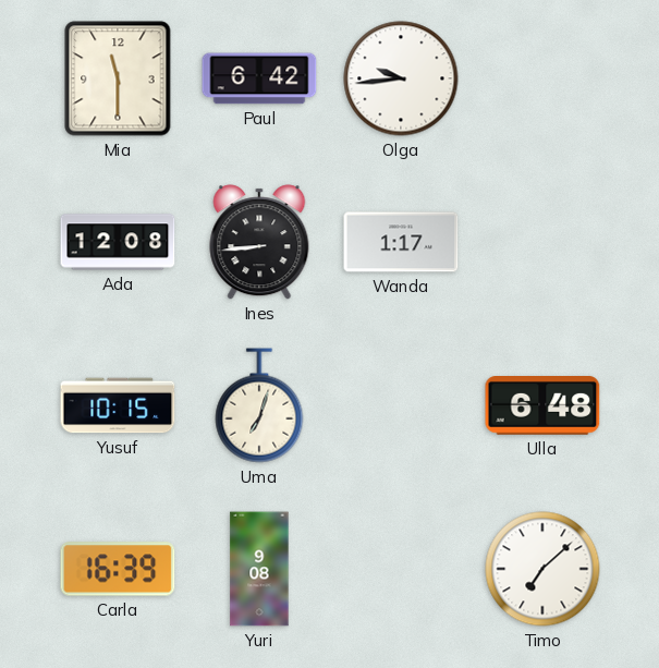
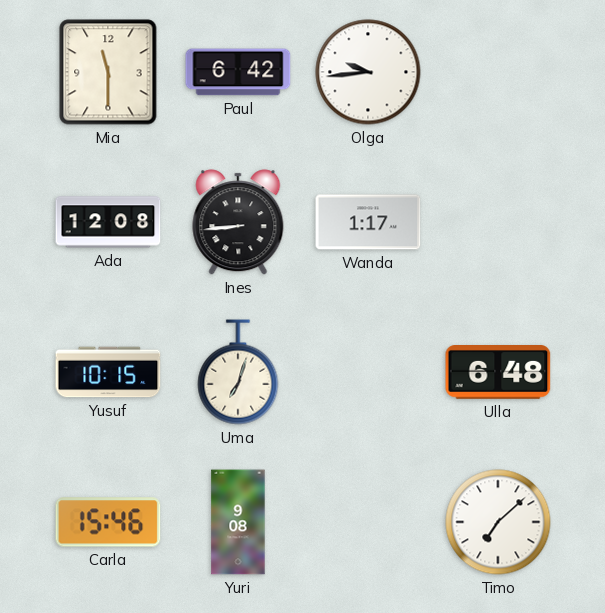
Carla: 16:39 -> 15:46
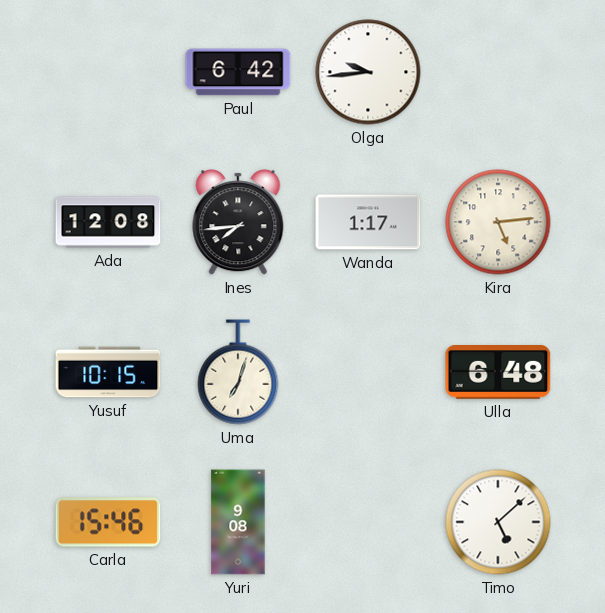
Mia: 11:30 -> none
Ines: 8:44 -> 7:44
Kira: none -> 5:14
Timo: 7:08 -> 5:08
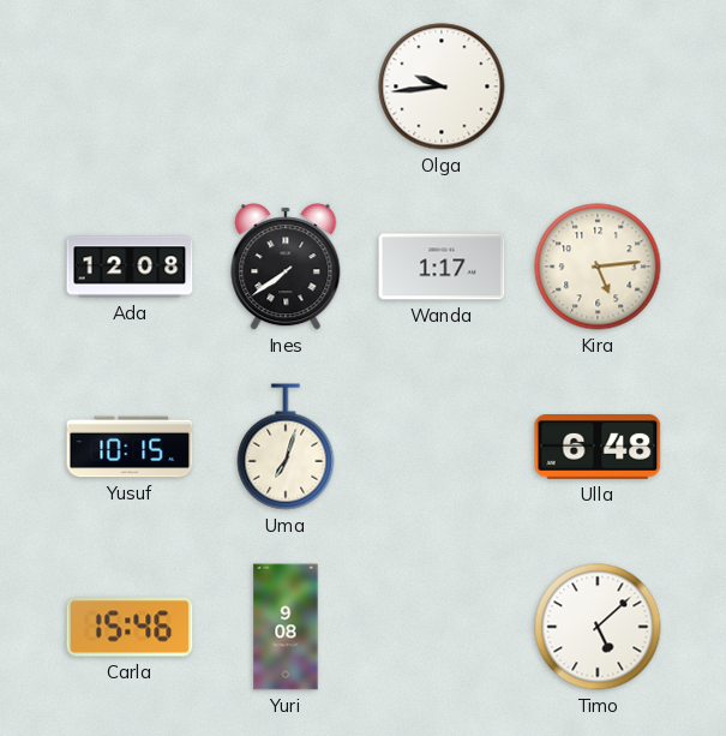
Paul: 6:42 -> none
Ines: 7:44 -> 7:39
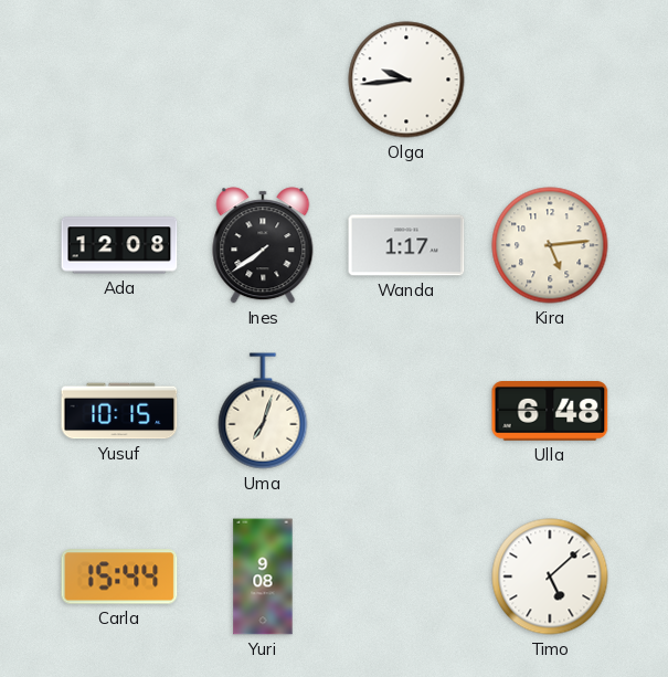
Carla: 15:46 -> 15:44
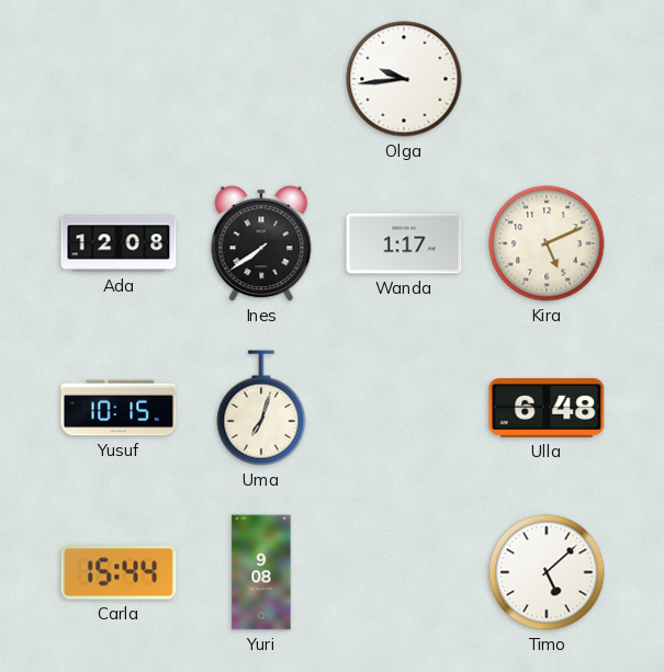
Kira: 5:14 -> 5:11
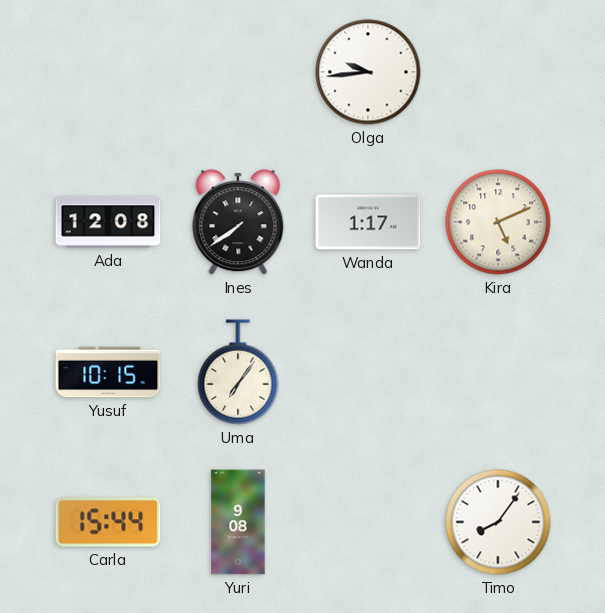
Uma: 7:03 -> 7:06
Ulla: 6:48 -> none
Timo: 5:08 -> 8:06
